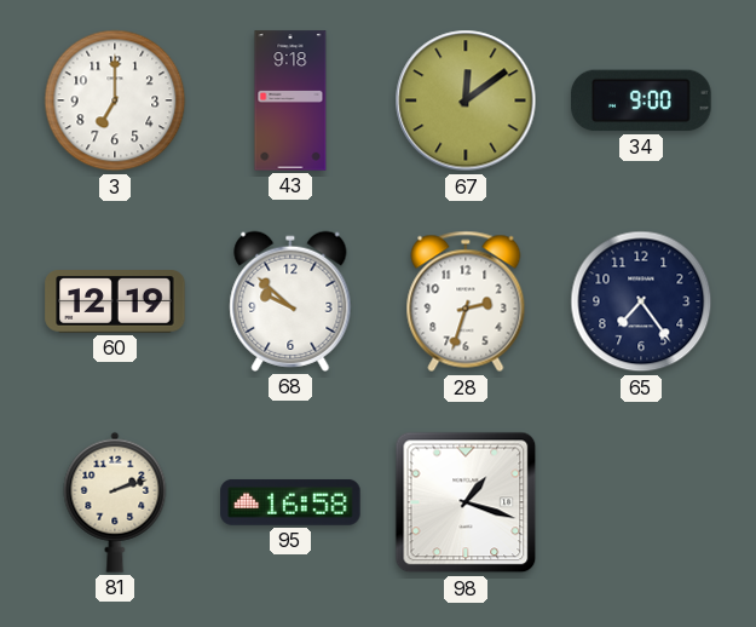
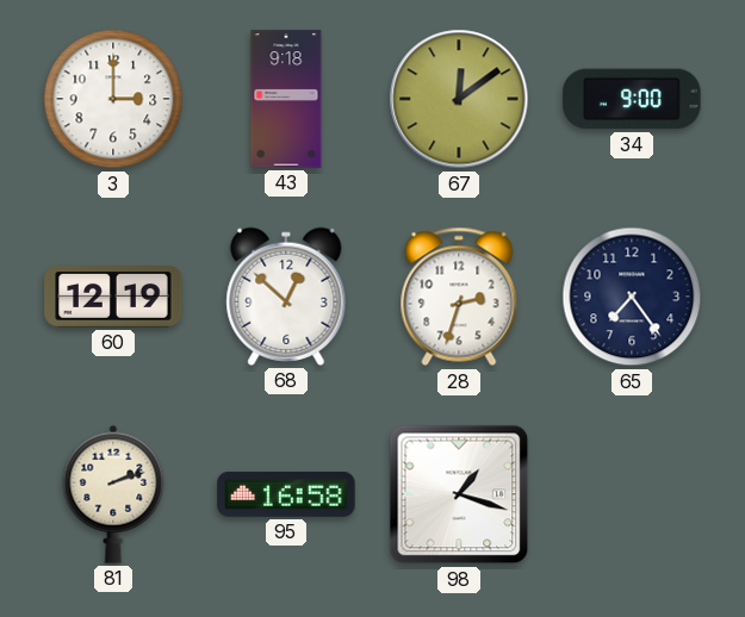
3: 7:00 -> 3:00
68: 9:52 -> 12:52
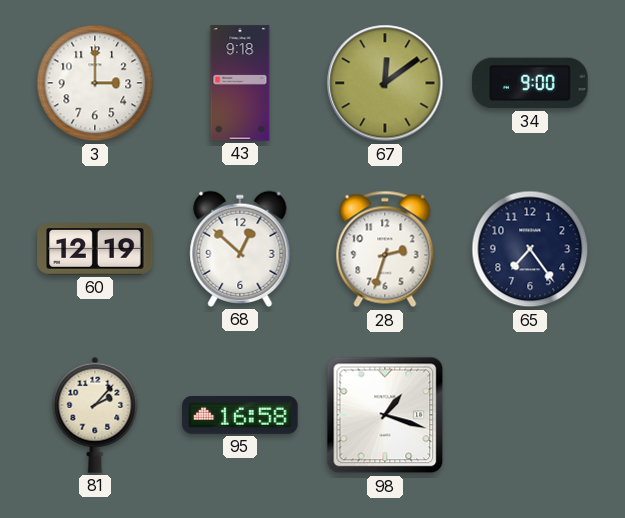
81: 2:12 -> 2:07
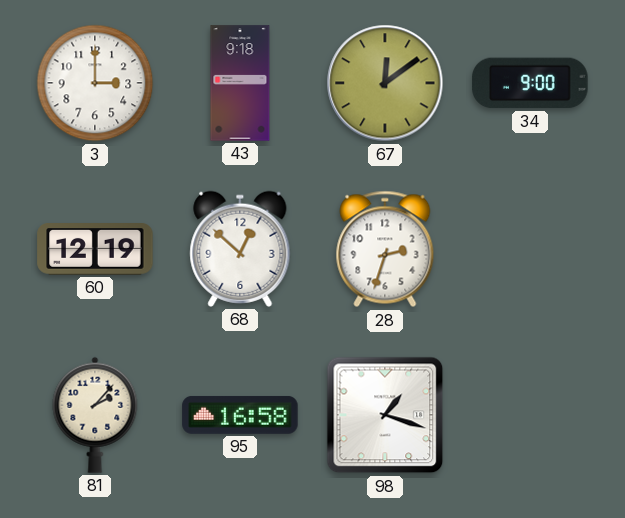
65: 7:24 -> none
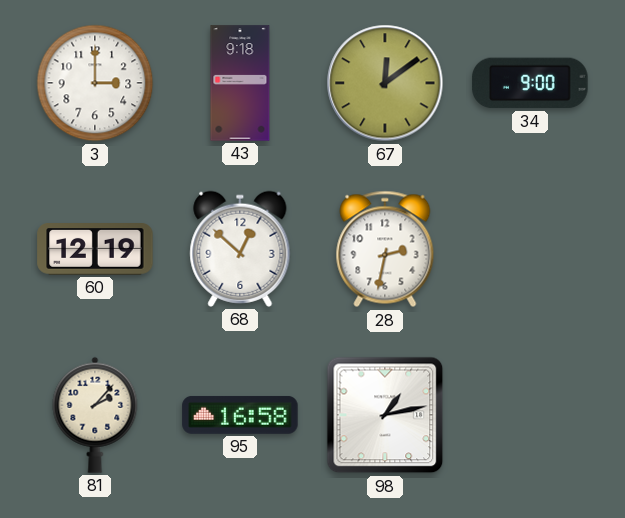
28: 2:33 -> 2:32
98: 1:18 -> 1:13
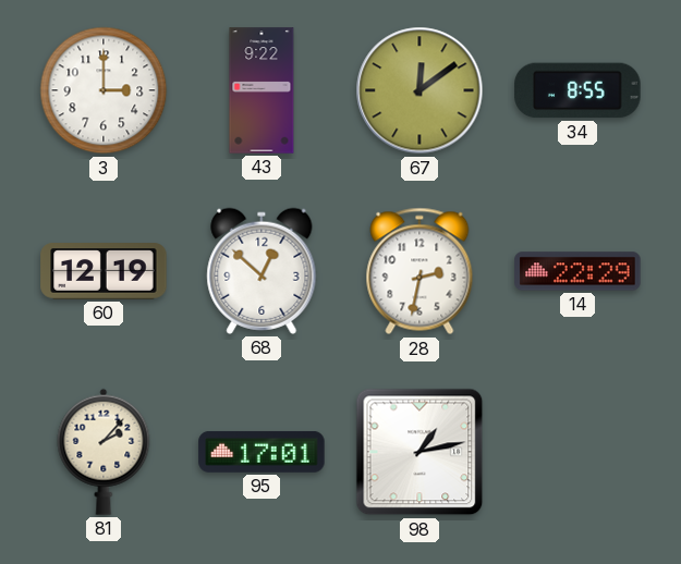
43: 9:18 -> 9:22
34: 9:00 -> 8:55
14: none -> 22:29
95: 16:58 -> 17:01
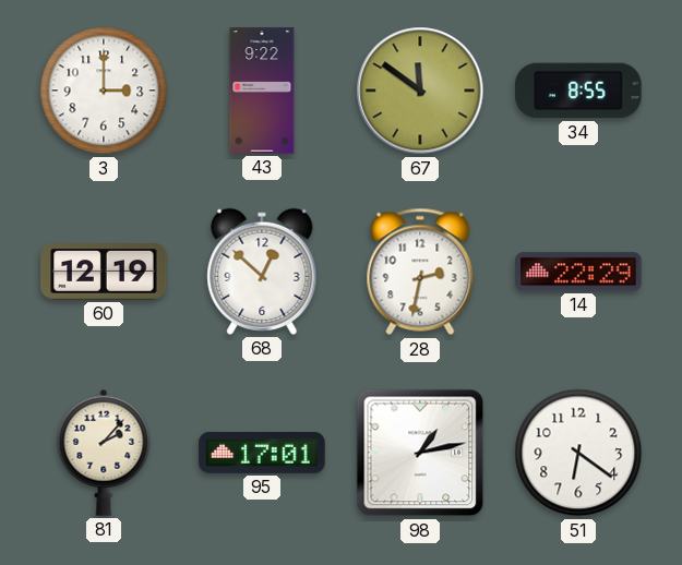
67: 12:09 -> 11:51
51: none -> 6:21
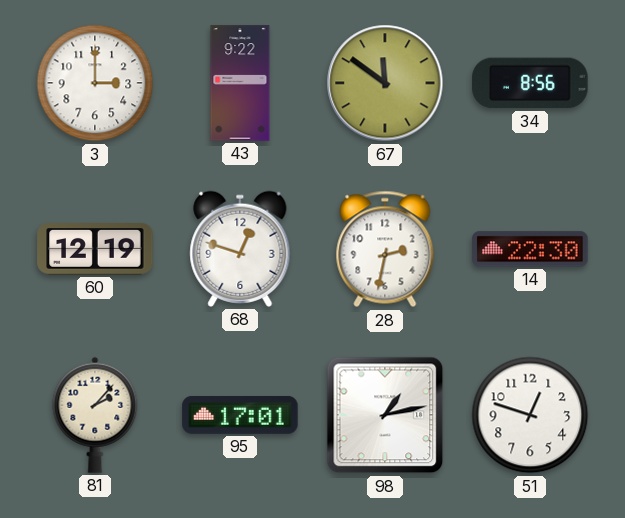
34: 8:55 -> 8:56
68: 12:52 -> 12:48
14: 22:29 -> 22:30
51: 6:21 -> 12:48
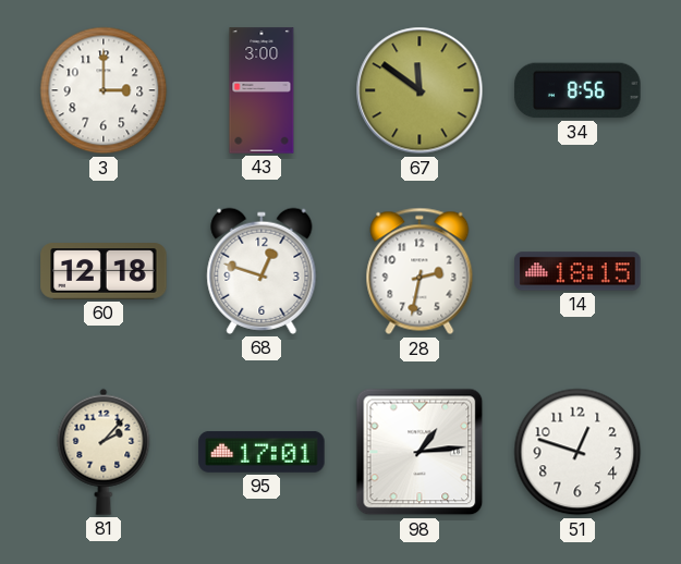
43: 9:22 -> 3:00
60: 12:19 -> 12:18
14: 22:30 -> 18:15
98: 1:13 -> 1:14
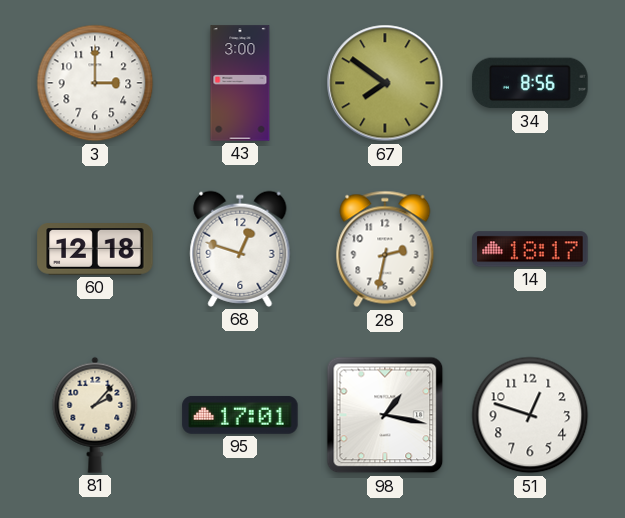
67: 11:51 -> 7:51
14: 18:15 -> 18:17
98: 1:14 -> 1:17
